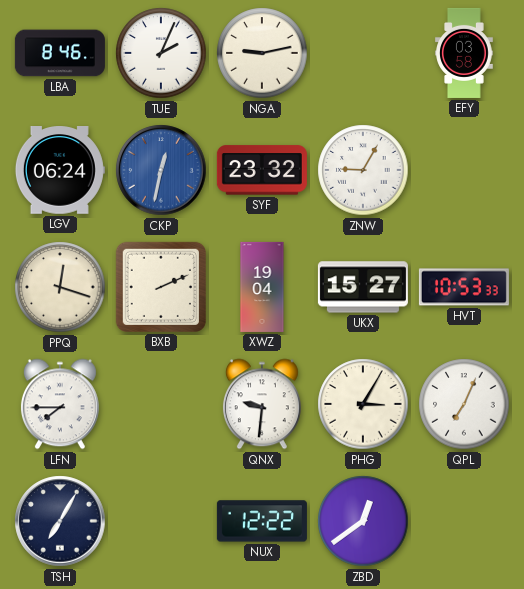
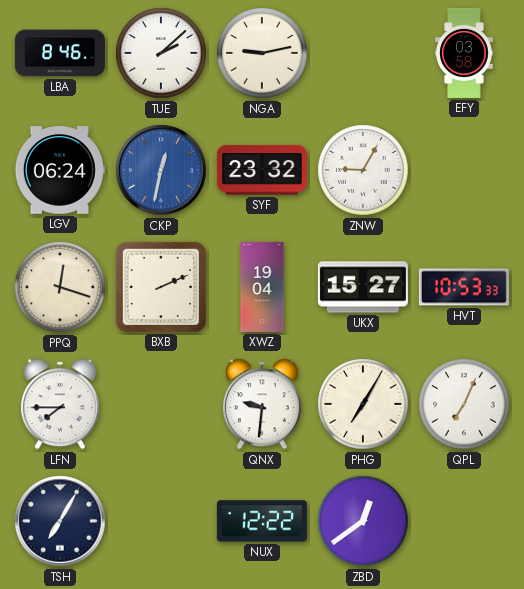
TUE: 2:04 -> 2:08
PHG: 3:05 -> 7:05
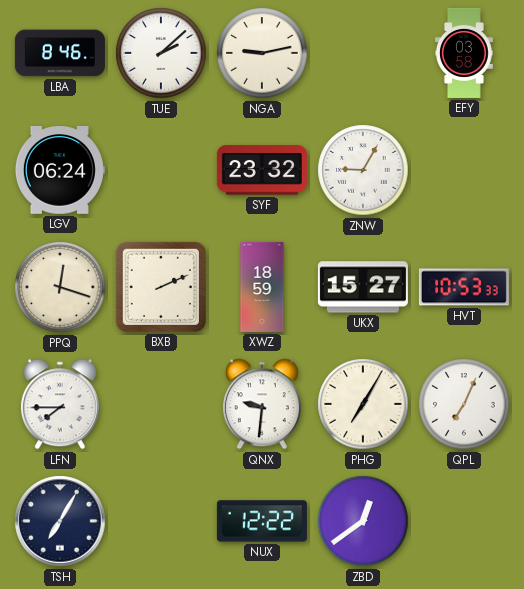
CKP: 12:32 -> none
XWZ: 19:04 -> 18:59
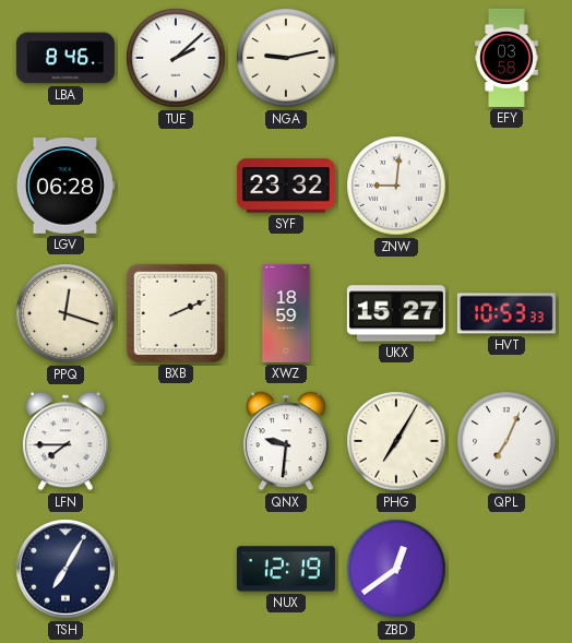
LGV: 06:24 -> 06:28
ZNW: 9:05 -> 9:01
NUX: 12:22 -> 12:19
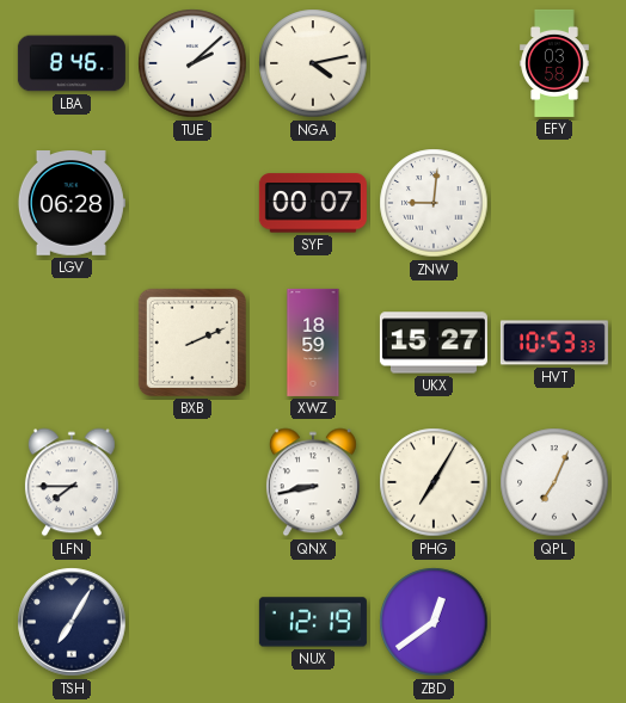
NGA: 9:13 -> 4:13
SYF: 23:32 -> 00:07
PPQ: 12:18 -> none
QNX: 9:31 -> 8:43
